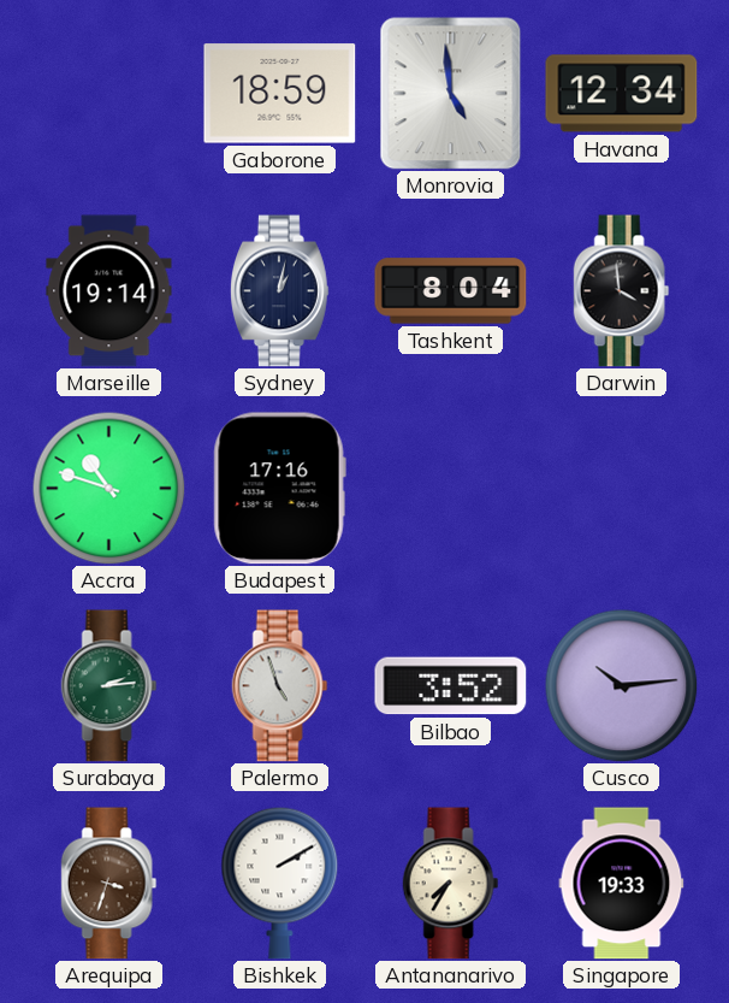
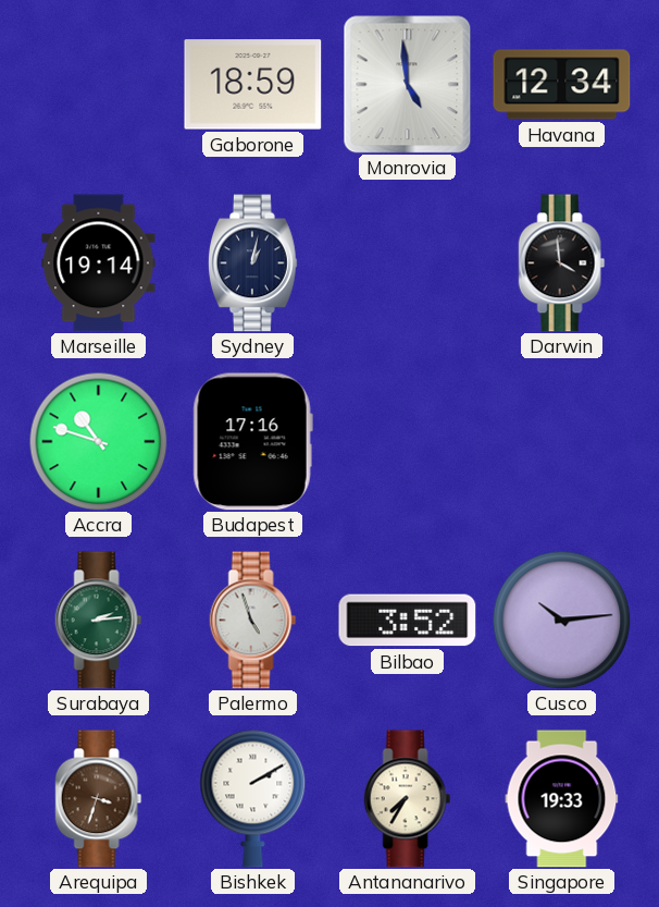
Tashkent: 8:04 -> none
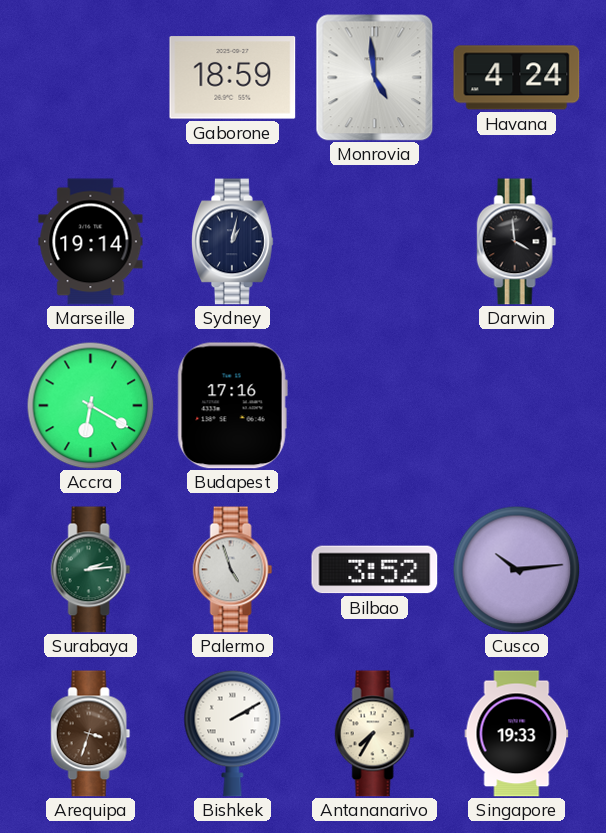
Havana: 12:34 -> 4:24
Accra: 10:48 -> 6:20
